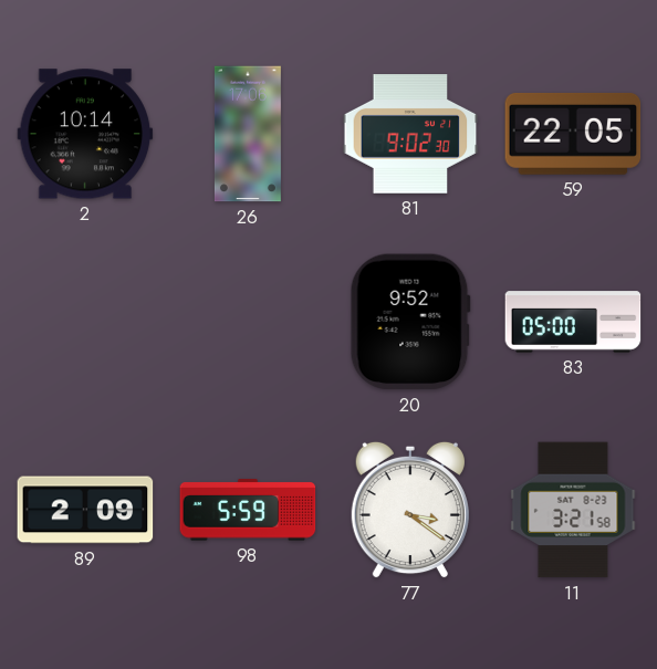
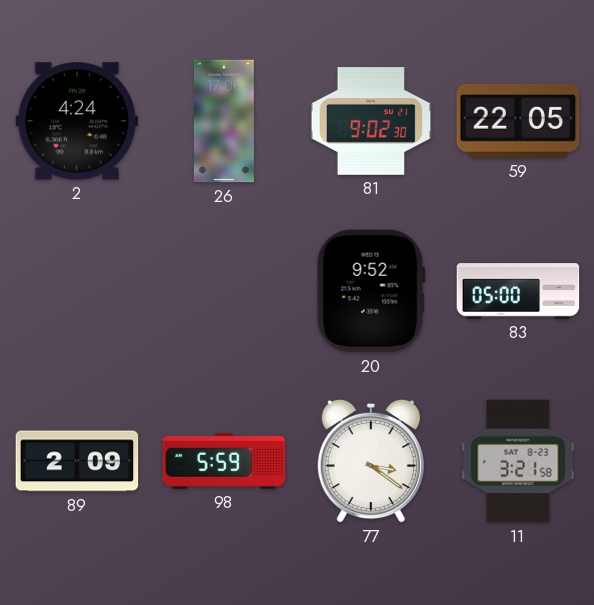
2: 10:14 -> 4:24
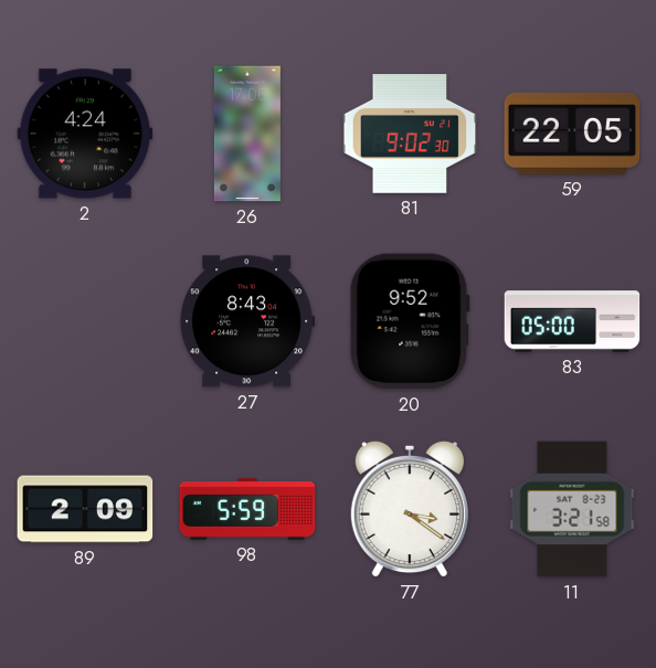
27: none -> 8:43
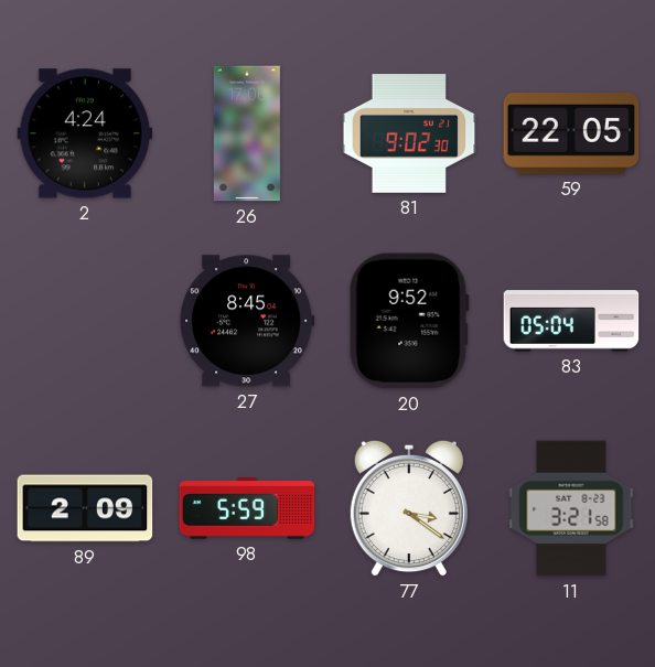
27: 8:43 -> 8:45
83: 05:00 -> 05:04
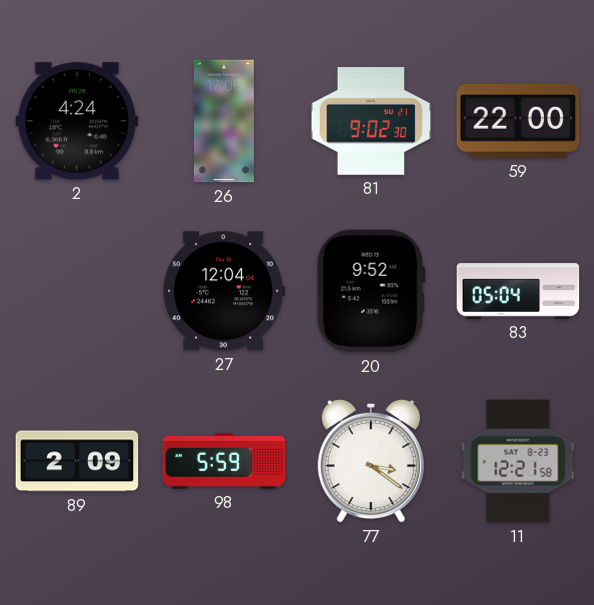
59: 22:05 -> 22:00
27: 8:45 -> 12:04
11: 3:21 -> 12:21
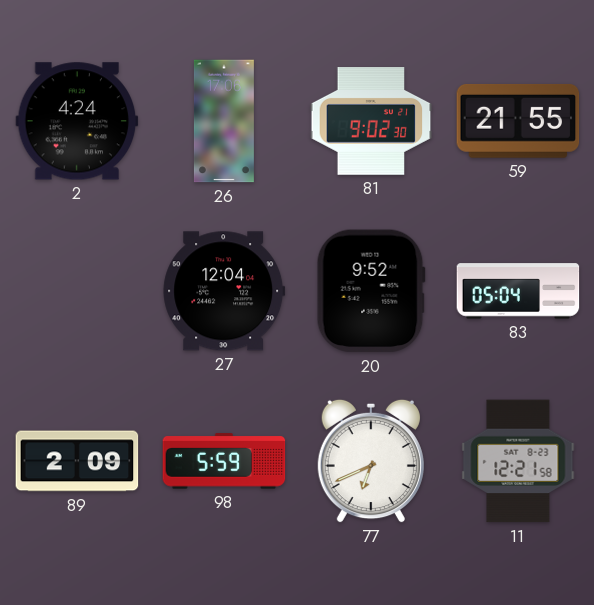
59: 22:00 -> 21:55
77: 3:21 -> 6:41
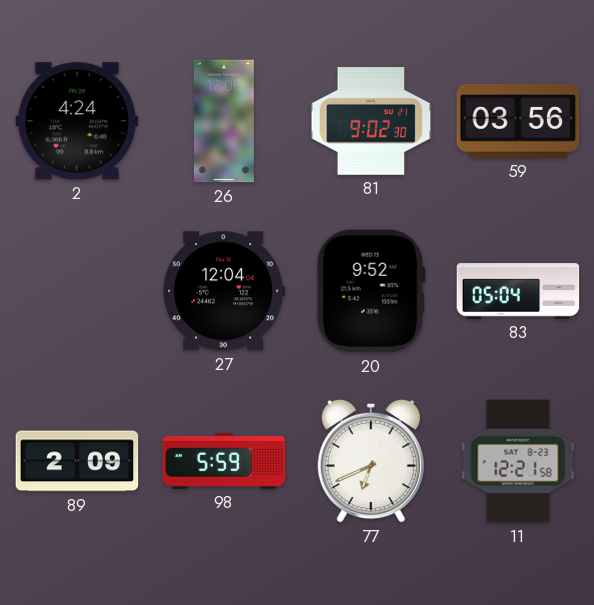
59: 21:55 -> 03:56
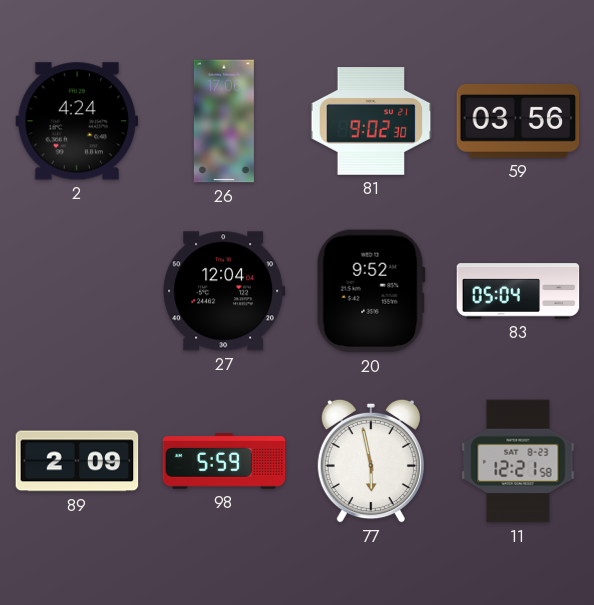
77: 6:41 -> 5:58
